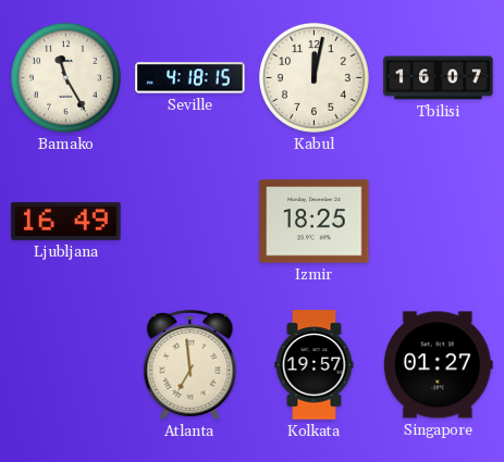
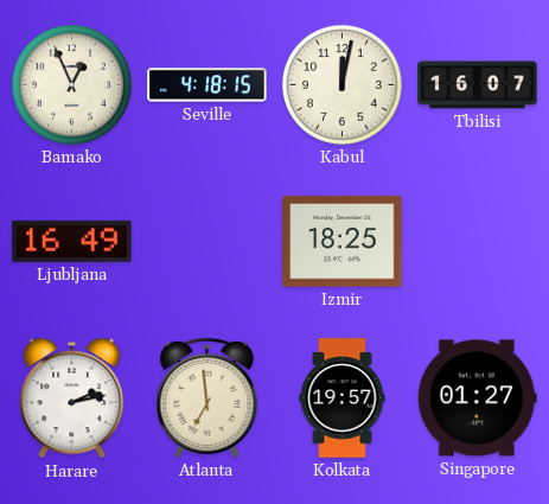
Bamako: 11:25 -> 12:56
Harare: none -> 2:13
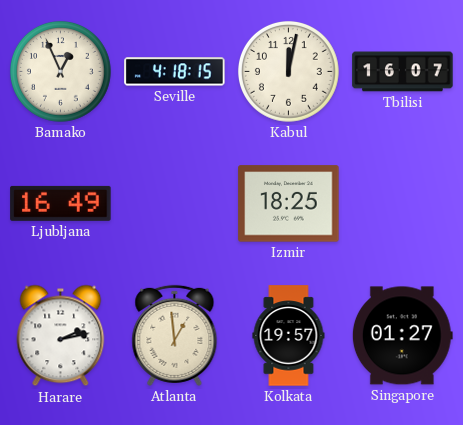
Atlanta: 6:59 -> 12:59
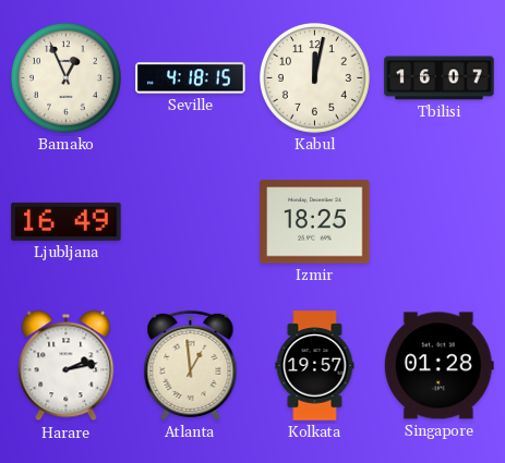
Singapore: 01:27 -> 01:28
